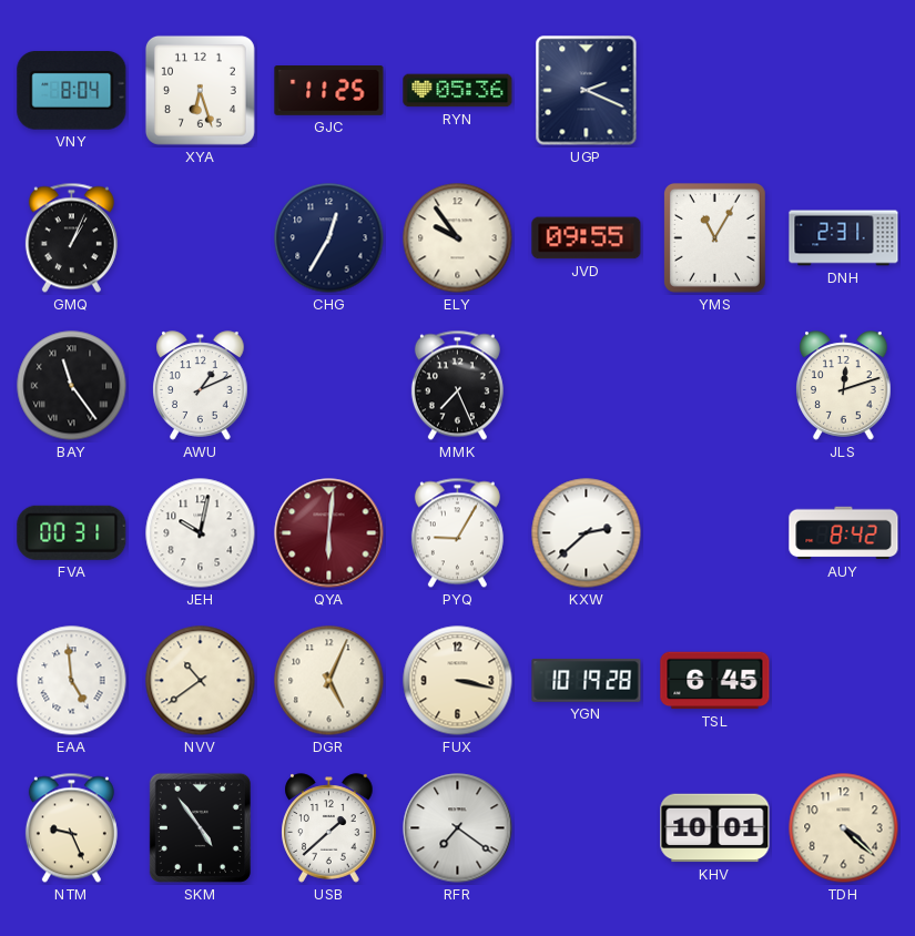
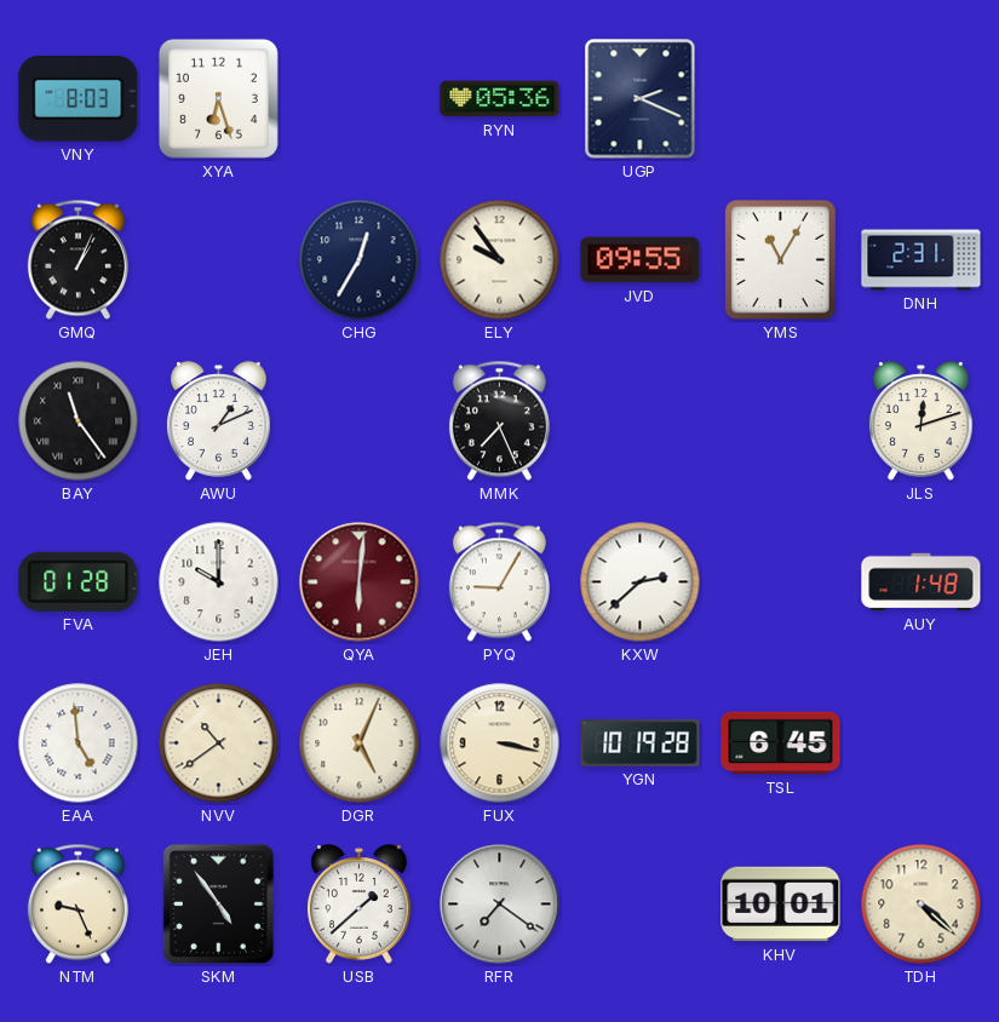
VNY: 8:04 -> 8:03
GJC: 11:25 -> none
FVA: 00:31 -> 01:28
JEH: 10:02 -> 10:00
AUY: 8:42 -> 1:48
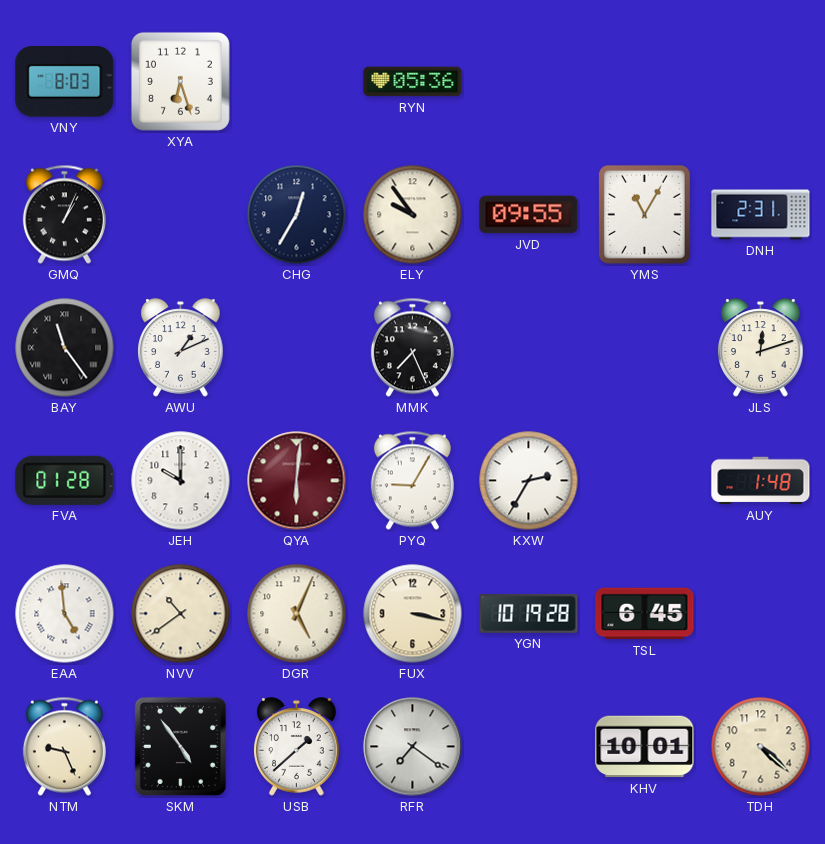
UGP: 2:19 -> none
KXW: 2:38 -> 2:35
